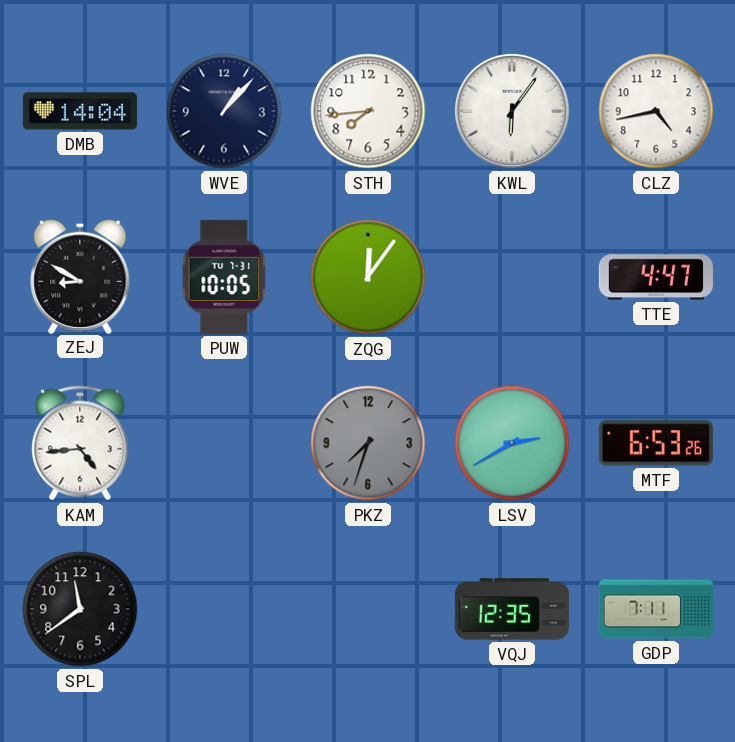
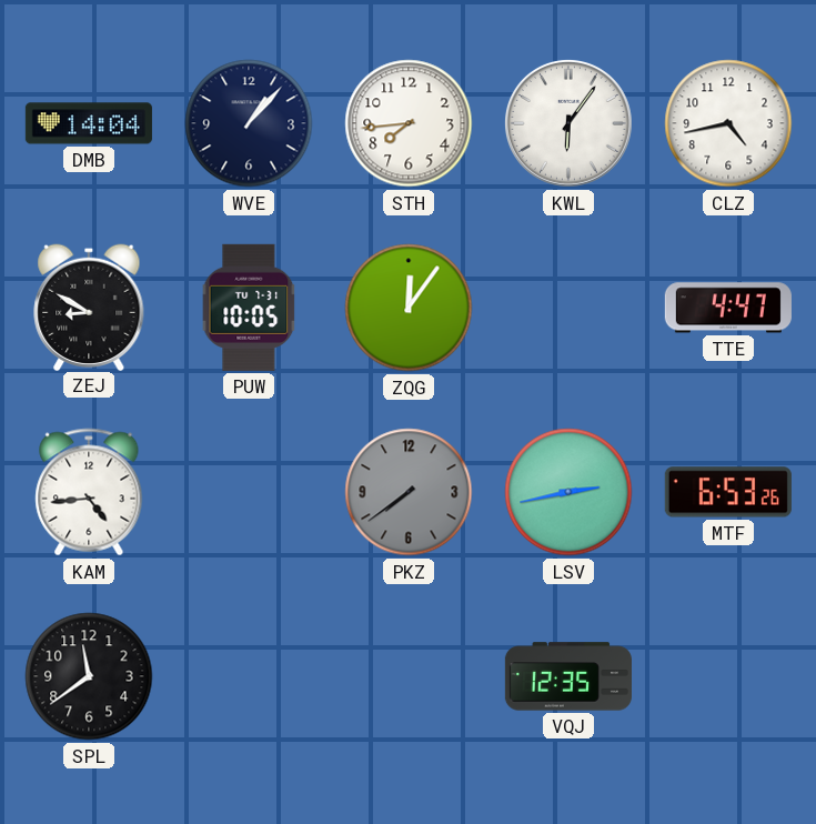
PKZ: 7:33 -> 7:39
LSV: 2:40 -> 2:43
GDP: 7:11 -> none
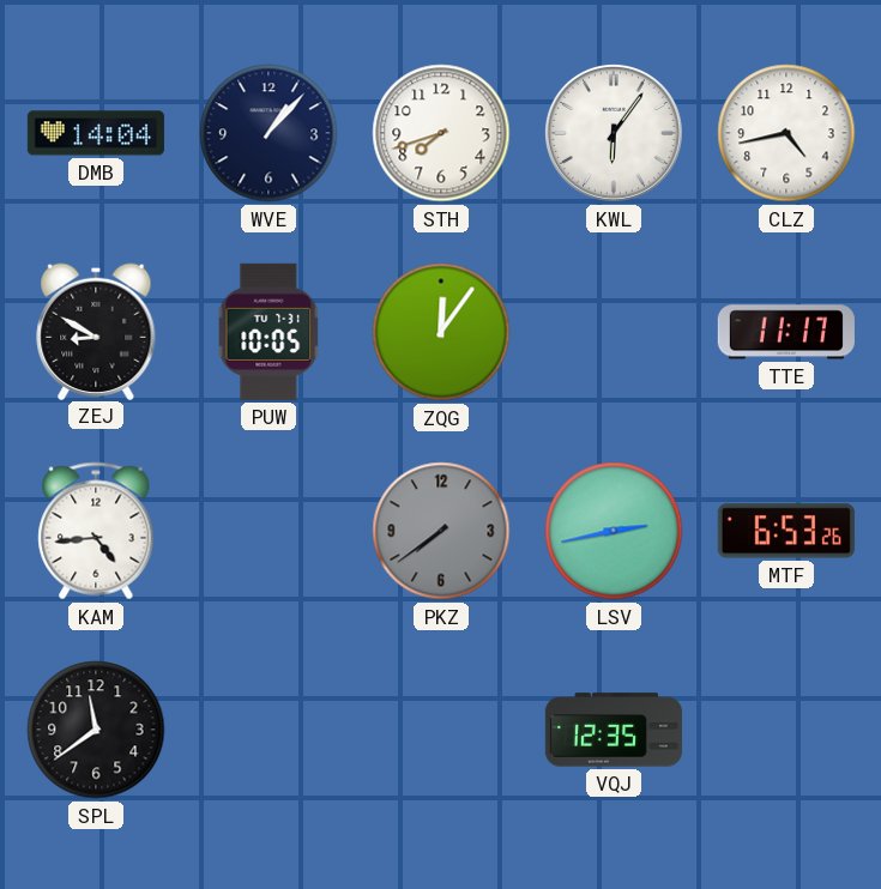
STH: 7:44 -> 7:42
TTE: 4:47 -> 11:17
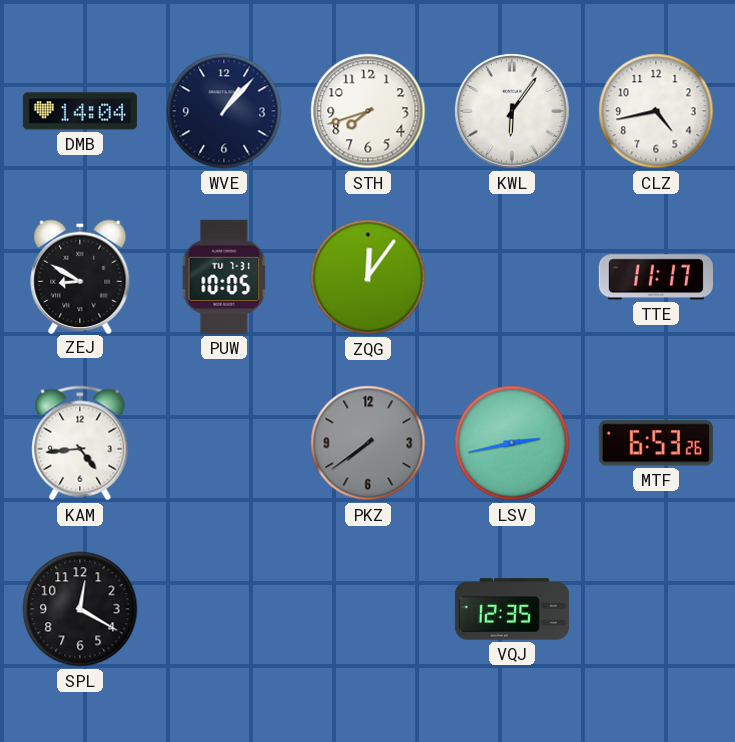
SPL: 11:39 -> 12:20
